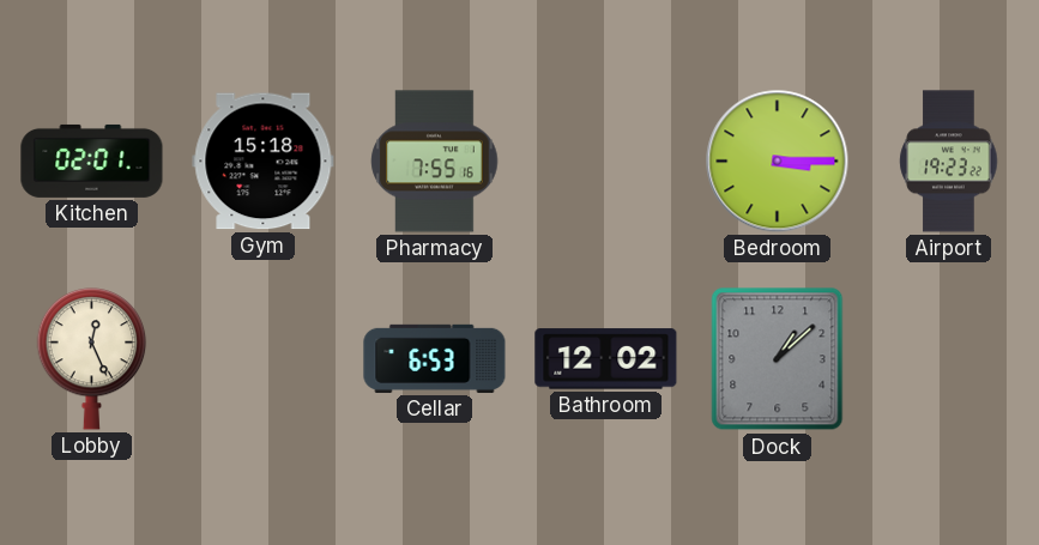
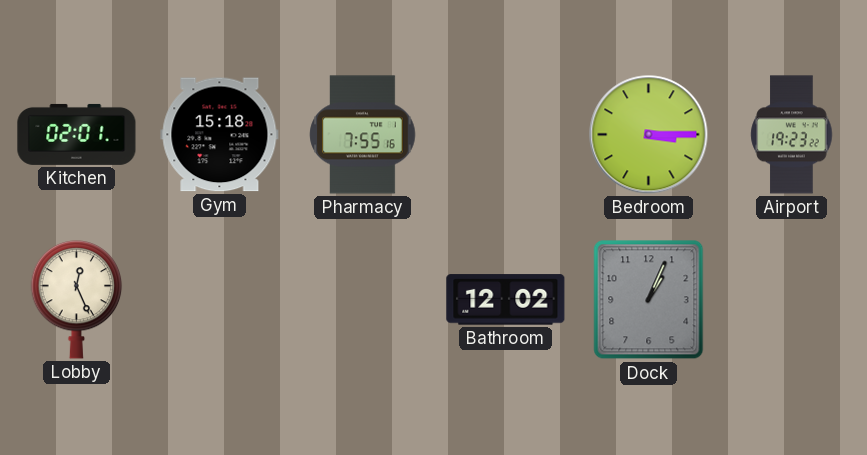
Cellar: 6:53 -> none
Dock: 1:08 -> 1:04
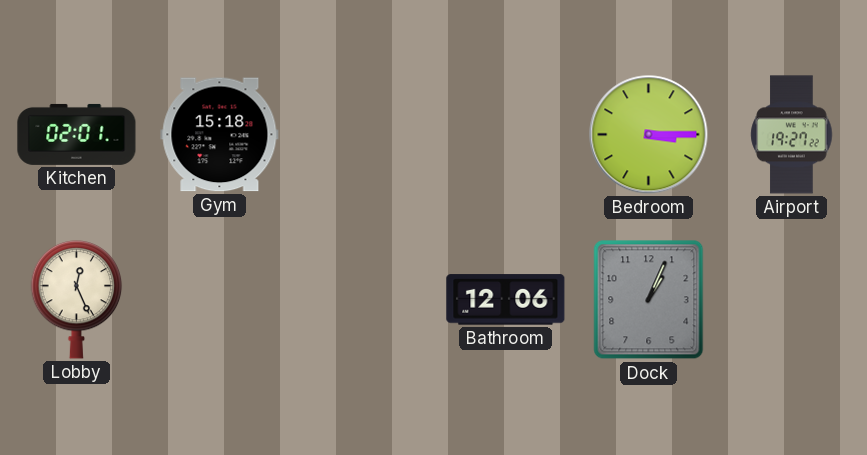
Pharmacy: 7:55 -> none
Airport: 19:23 -> 19:27
Bathroom: 12:02 -> 12:06
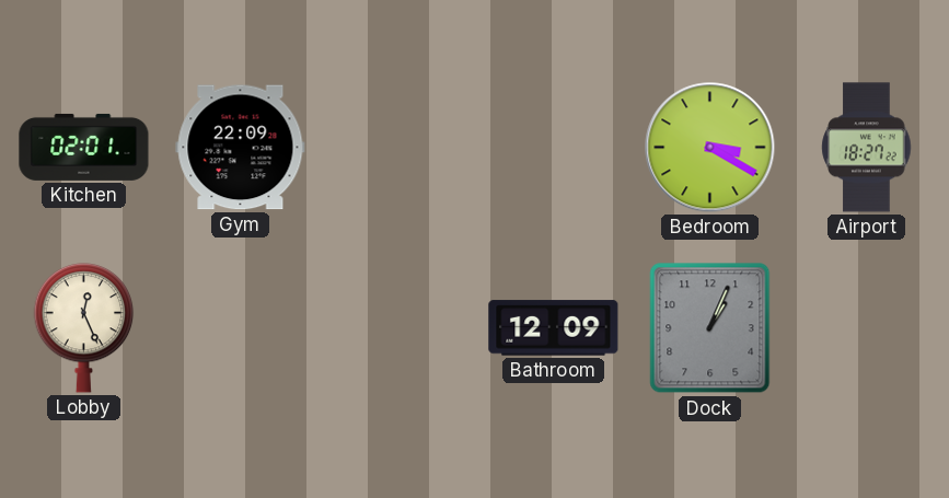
Gym: 15:18 -> 22:09
Bedroom: 3:15 -> 3:20
Airport: 19:27 -> 18:27
Bathroom: 12:06 -> 12:09
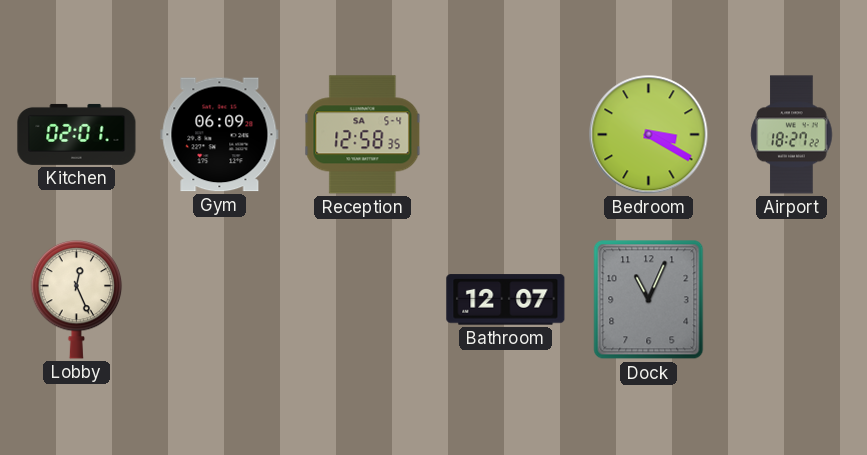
Gym: 22:09 -> 06:09
Reception: none -> 12:58
Bathroom: 12:09 -> 12:07
Dock: 1:04 -> 11:04
